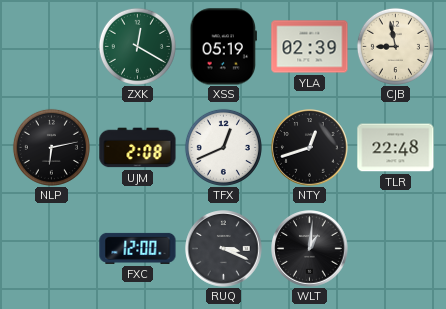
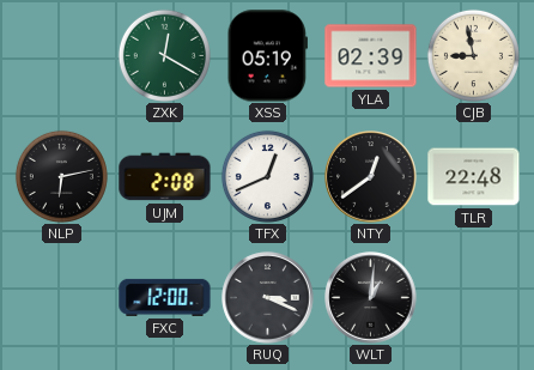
NTY: 12:42 -> 12:39
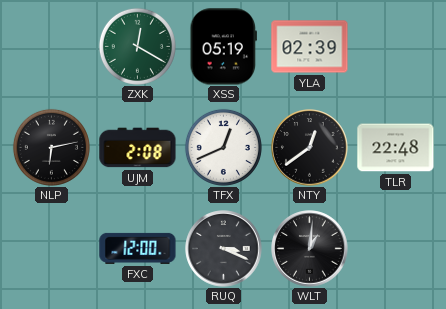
CJB: 8:58 -> none
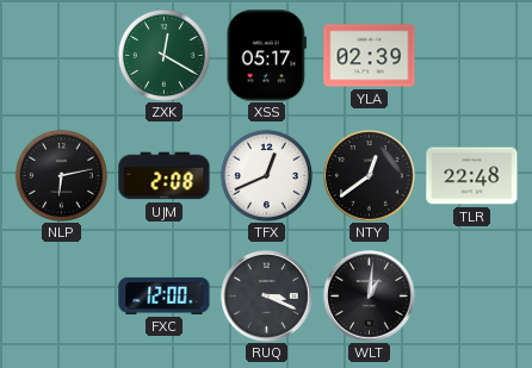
XSS: 05:19 -> 05:17
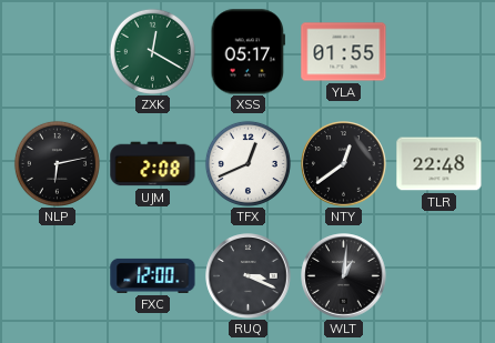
YLA: 02:39 -> 01:55
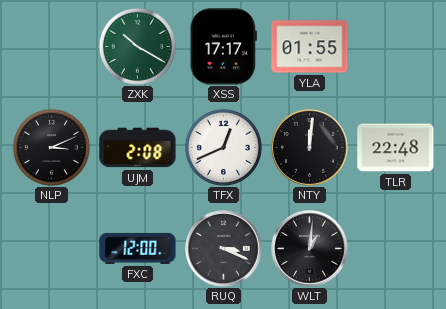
ZXK: 12:20 -> 10:20
XSS: 05:17 -> 17:17
NLP: 6:13 -> 3:11
NTY: 12:39 -> 12:01
